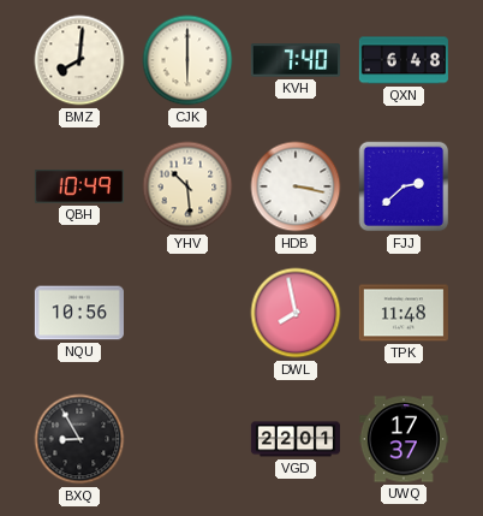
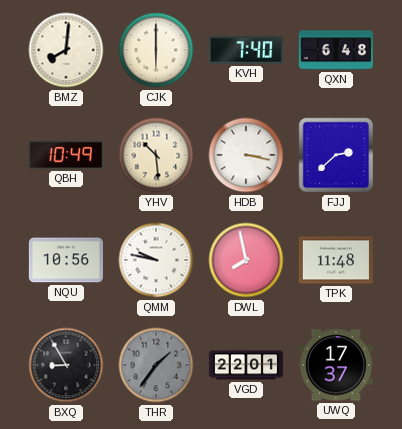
QMM: none -> 9:47
THR: none -> 1:36
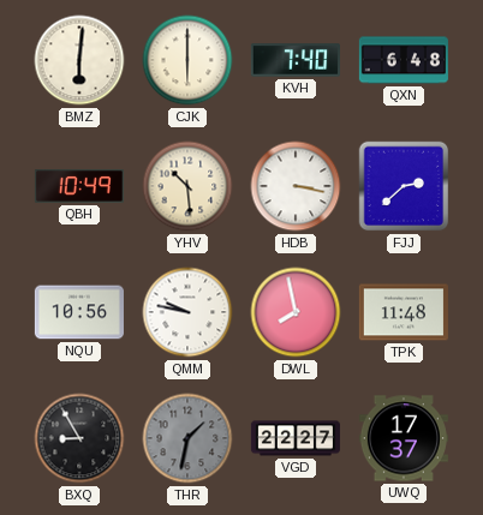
BMZ: 8:01 -> 6:01
THR: 1:36 -> 1:32
VGD: 22:01 -> 22:27
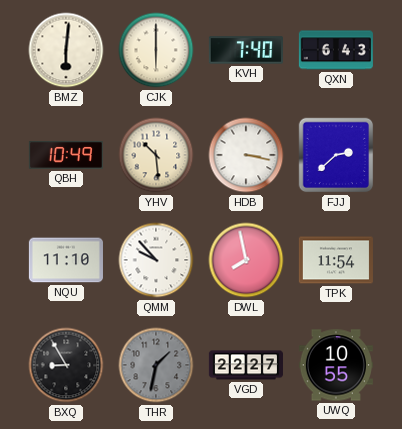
QXN: 6:48 -> 6:43
NQU: 10:56 -> 11:10
QMM: 9:47 -> 9:53
TPK: 11:48 -> 11:54
UWQ: 17:37 -> 10:55
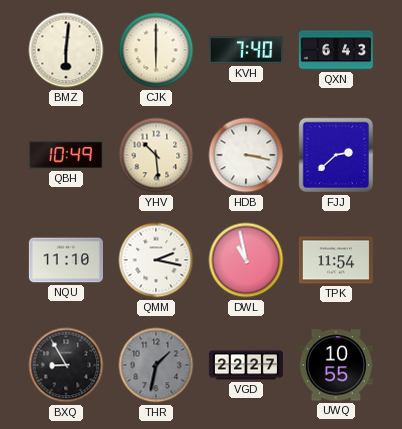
QMM: 9:53 -> 2:17
DWL: 7:58 -> 10:58
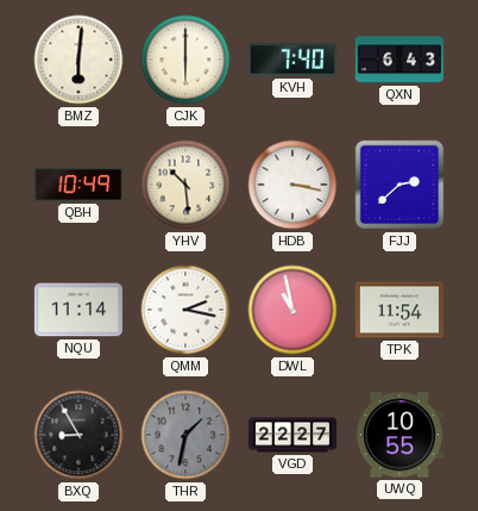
NQU: 11:10 -> 11:14
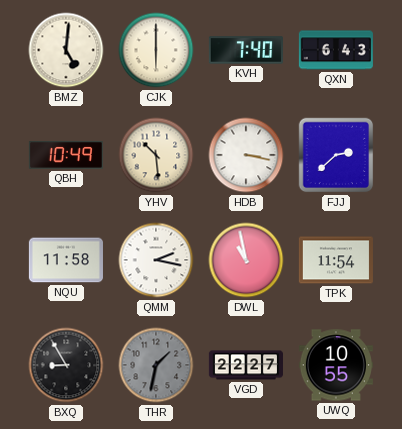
BMZ: 6:01 -> 5:01
NQU: 11:14 -> 11:58
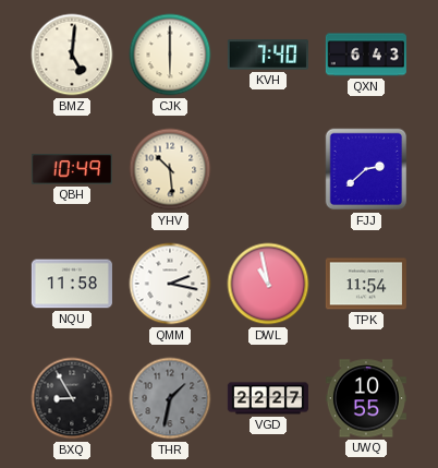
HDB: 3:17 -> none
